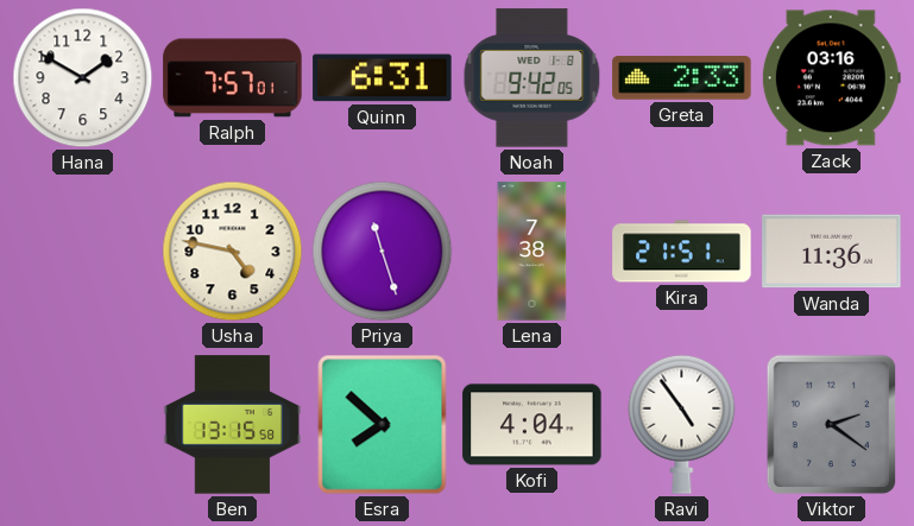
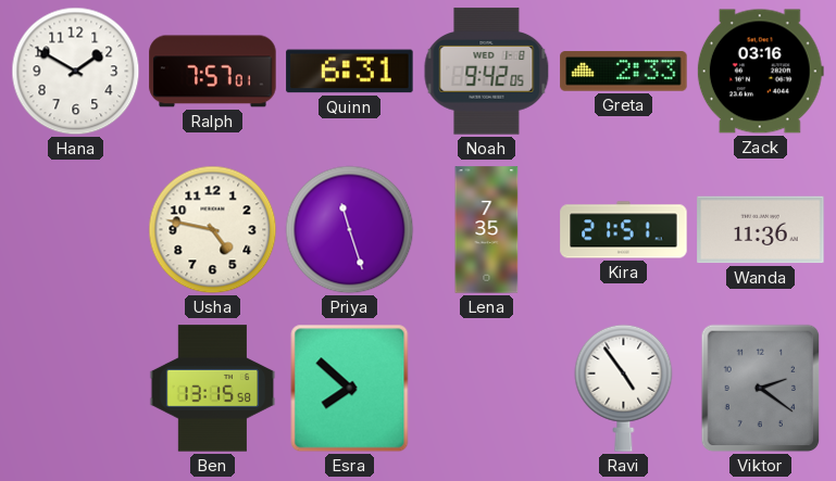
Lena: 7:38 -> 7:35
Kofi: 4:04 -> none
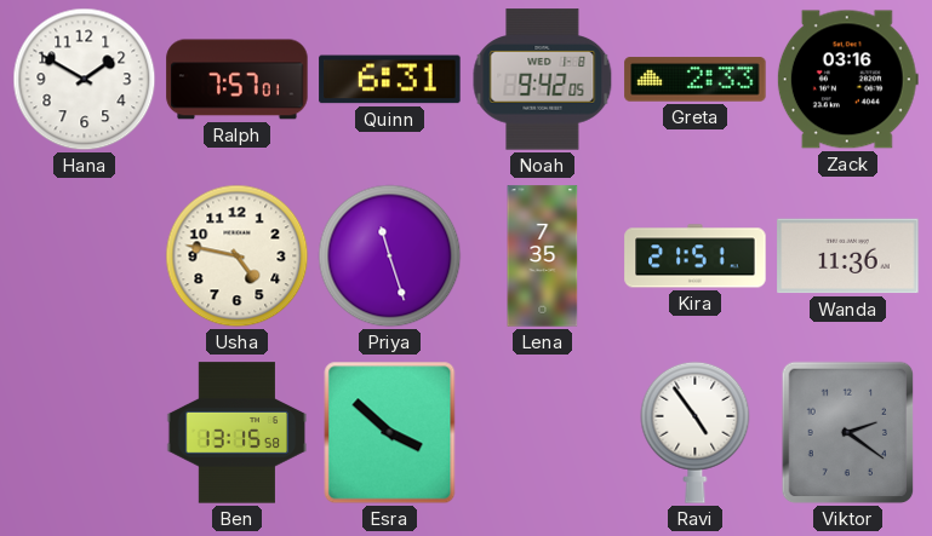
Esra: 7:52 -> 3:52
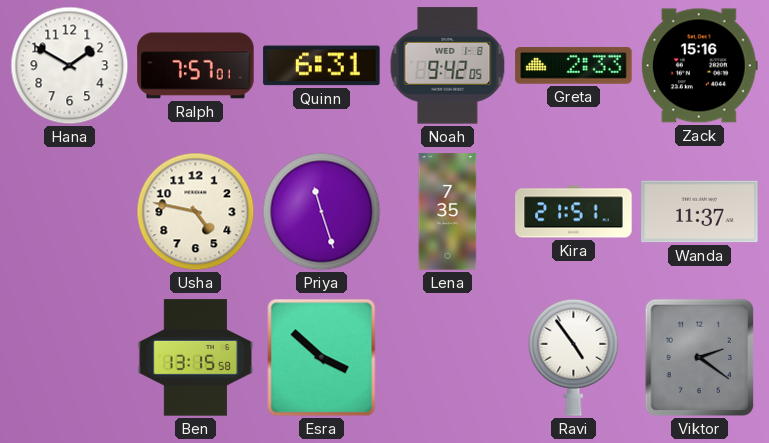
Zack: 03:16 -> 15:16
Wanda: 11:36 -> 11:37
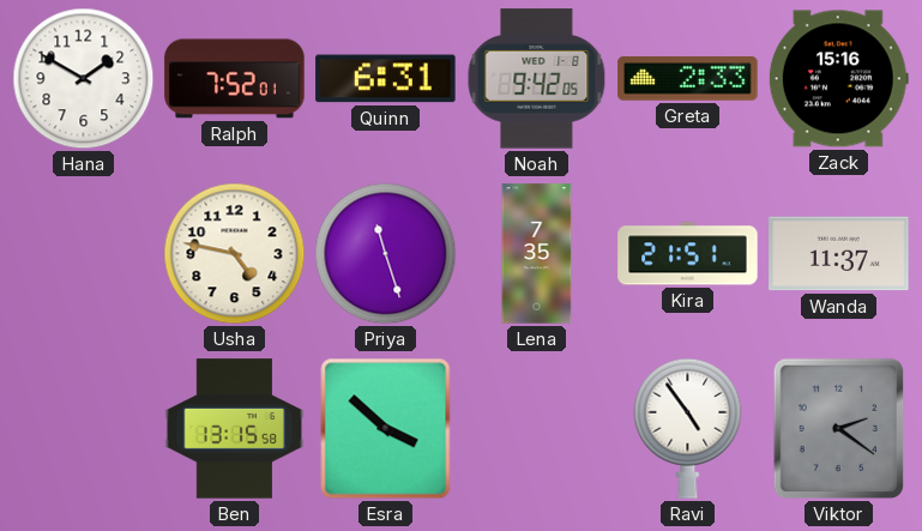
Ralph: 7:57 -> 7:52
